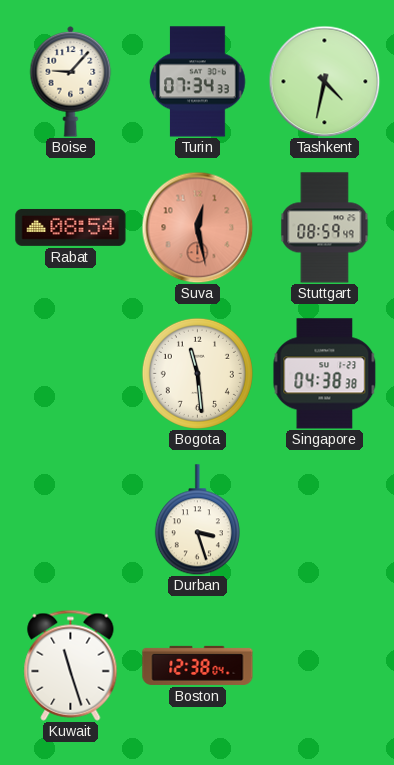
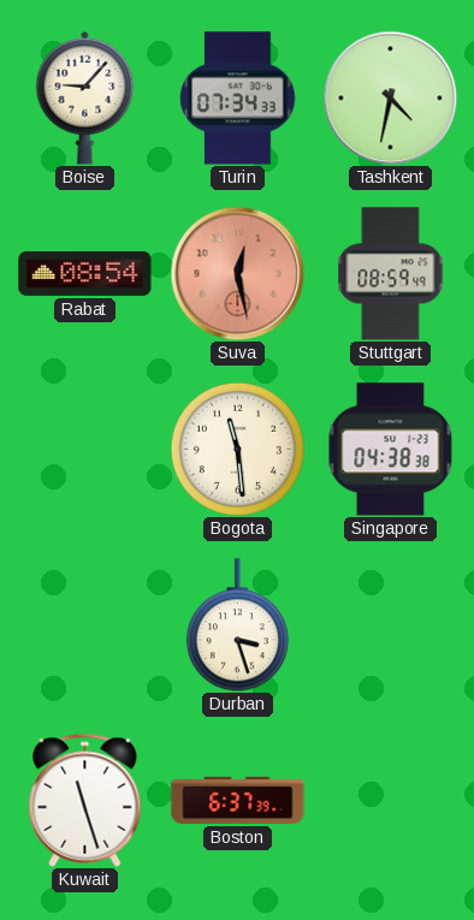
Boston: 12:38 -> 6:37
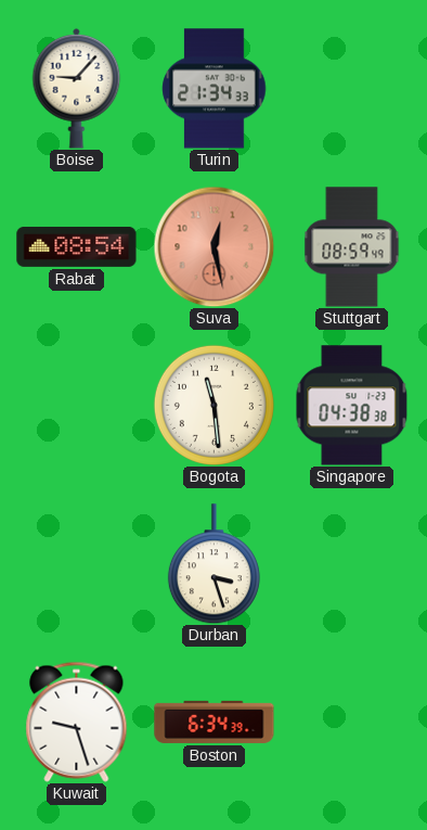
Turin: 07:34 -> 21:34
Tashkent: 4:32 -> none
Kuwait: 11:27 -> 9:27
Boston: 6:37 -> 6:34
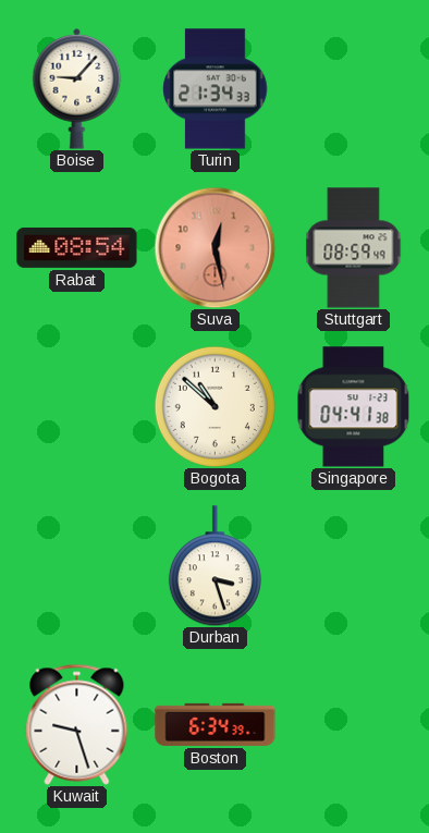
Bogota: 11:29 -> 10:52
Singapore: 04:38 -> 04:41
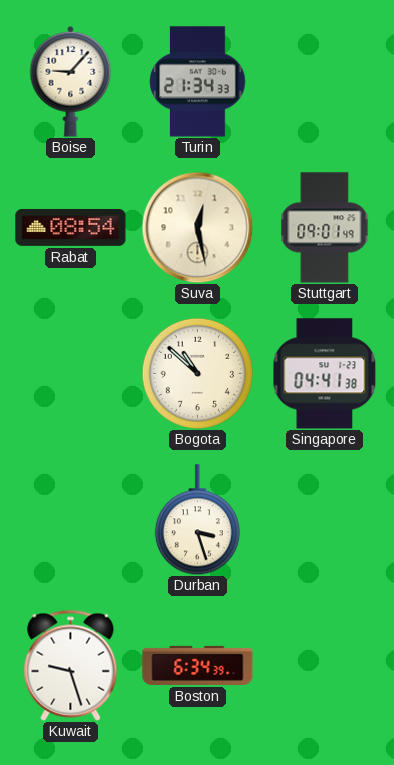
Suva dial: salmon -> cream
Stuttgart: 08:59 -> 09:01
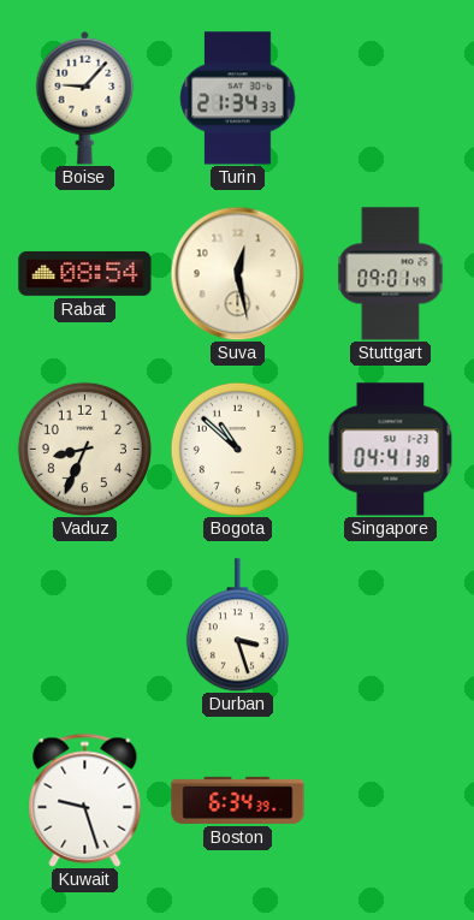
Vaduz: none -> 8:34
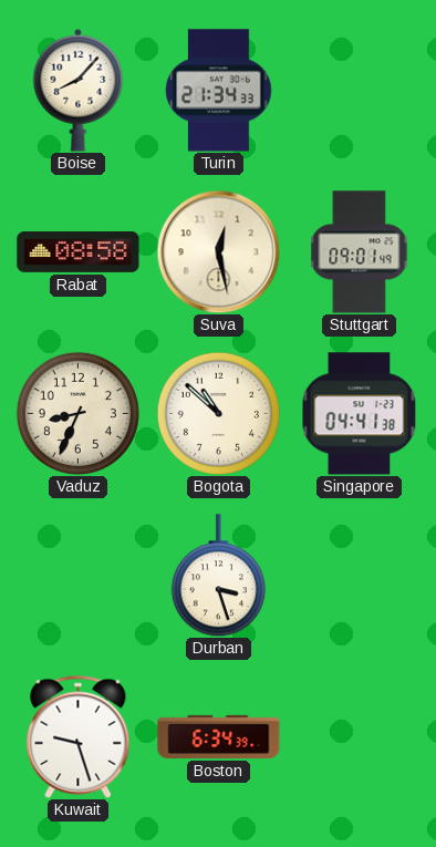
Boise: 9:07 -> 8:07
Rabat: 08:54 -> 08:58
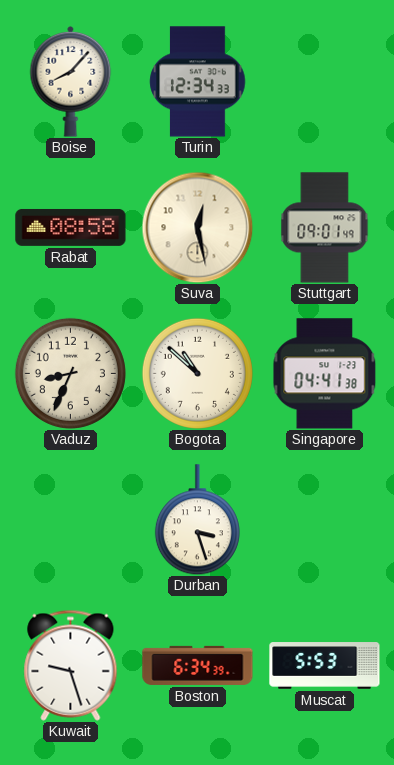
Turin: 21:34 -> 12:34
Muscat: none -> 5:53
